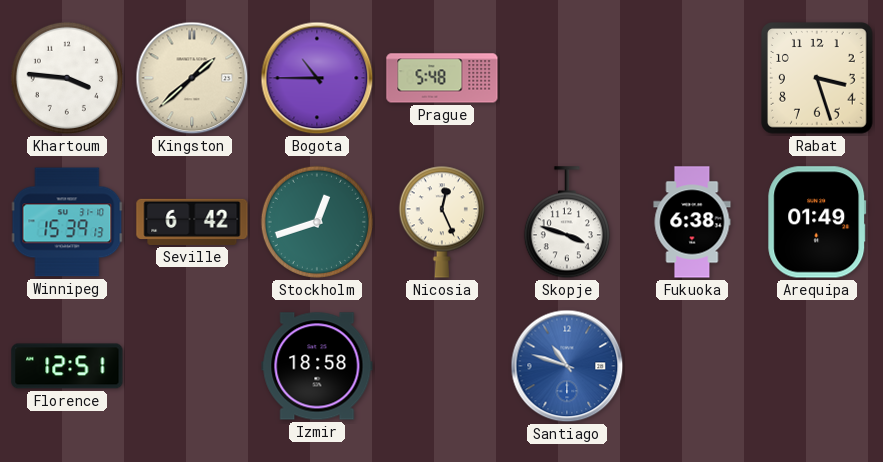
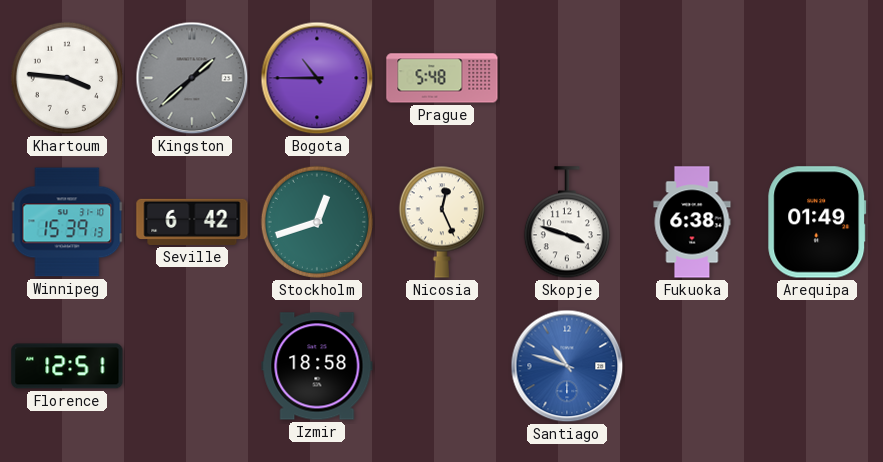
Kingston dial: cream -> grey
Rabat: 3:27 -> none
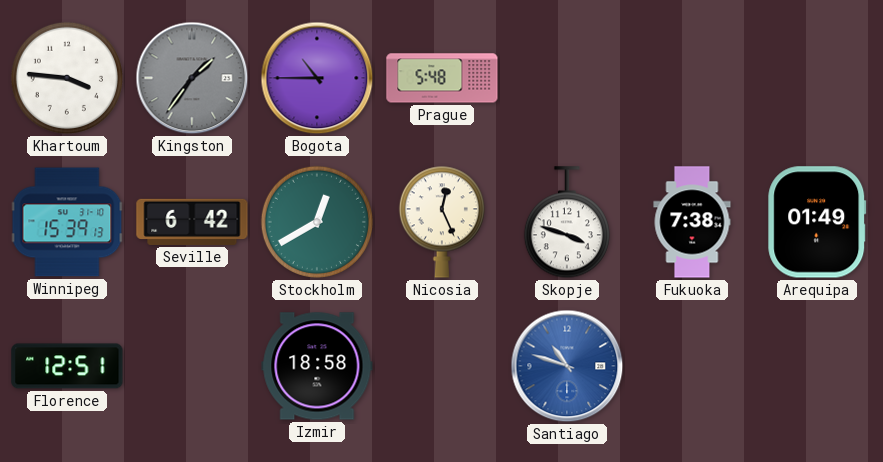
Kingston: 1:38 -> 1:36
Stockholm: 12:42 -> 12:40
Fukuoka: 6:38 -> 7:38
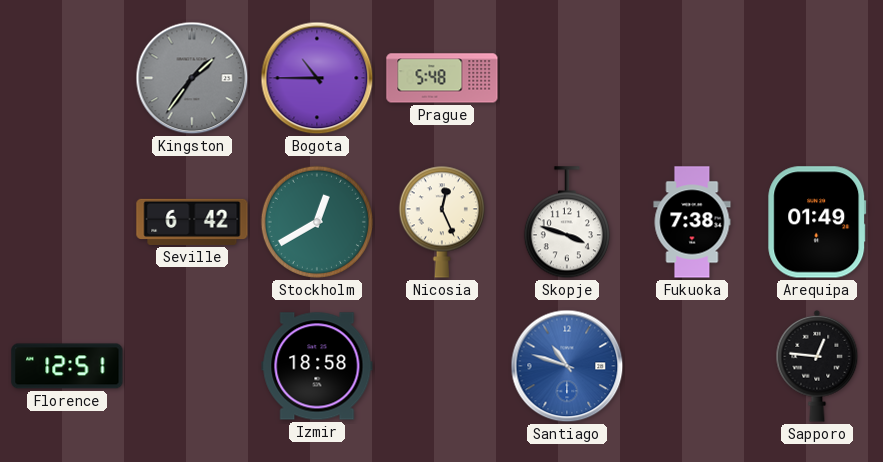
Khartoum: 3:46 -> none
Winnipeg: 15:39 -> none
Sapporo: none -> 12:46
